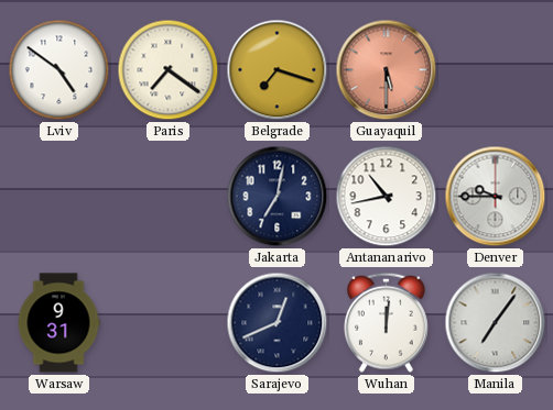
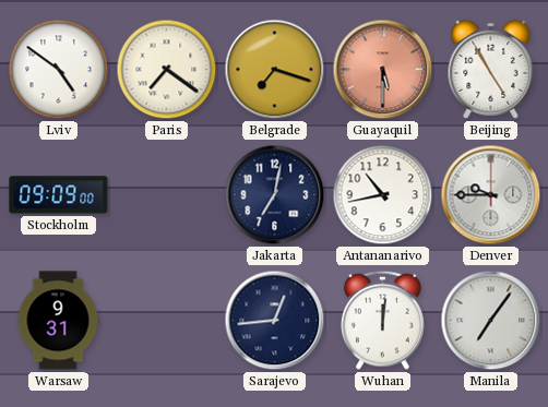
Beijing: none -> 4:55
Stockholm: none -> 09:09
Sarajevo: 12:41 -> 12:44
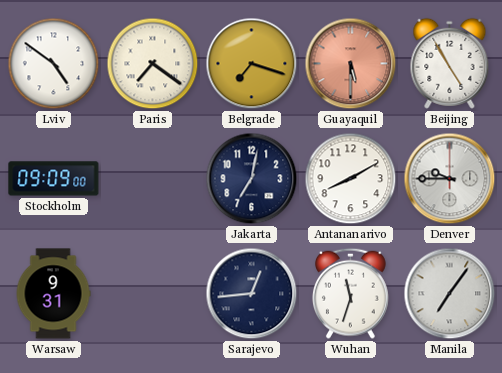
Antananarivo: 10:43 -> 8:10
Wuhan: 12:01 -> 11:33
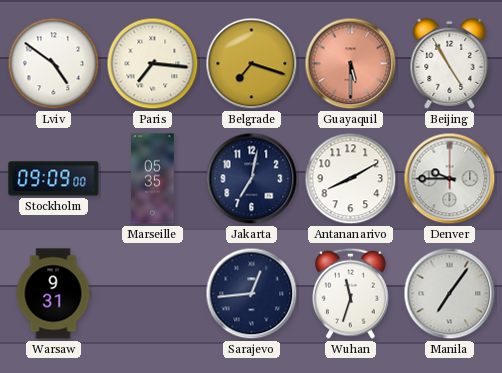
Paris: 7:21 -> 7:16
Marseille: none -> 05:35
